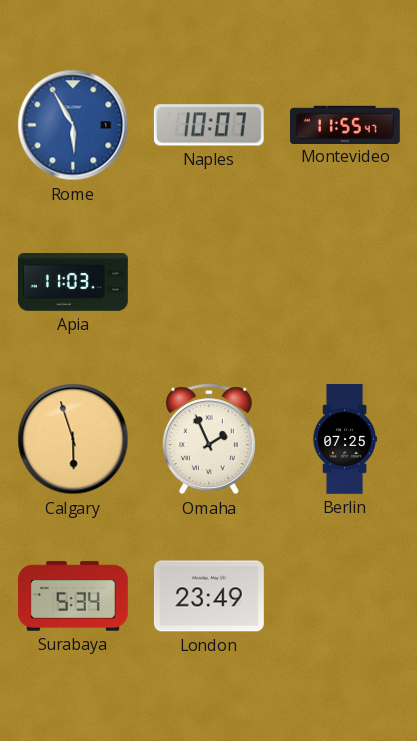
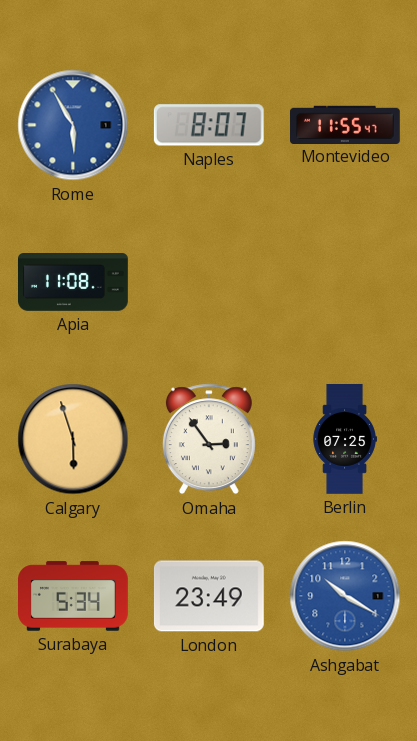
Naples: 10:07 -> 8:07
Apia: 11:03 -> 11:08
Omaha: 1:56 -> 2:54
Ashgabat: none -> 10:20
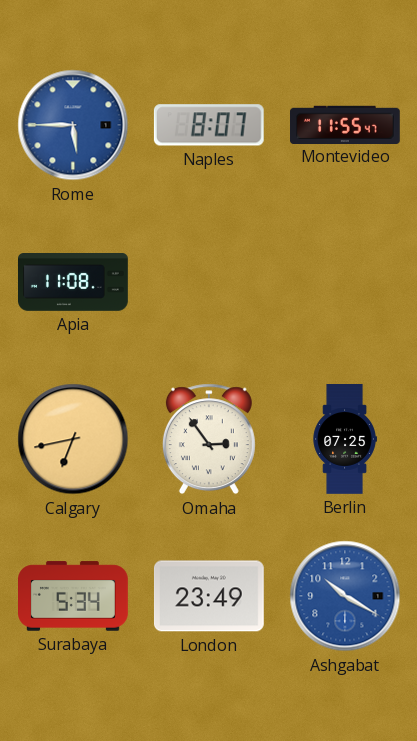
Rome: 5:55 -> 5:45
Calgary: 5:57 -> 6:43
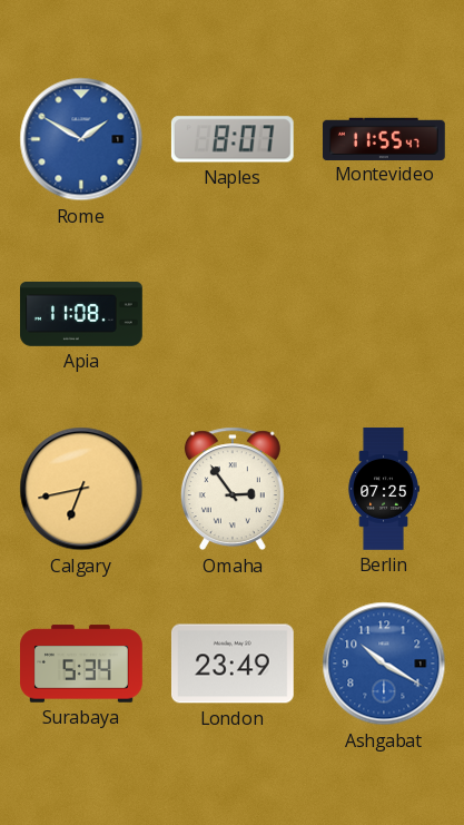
Rome: 5:45 -> 1:50
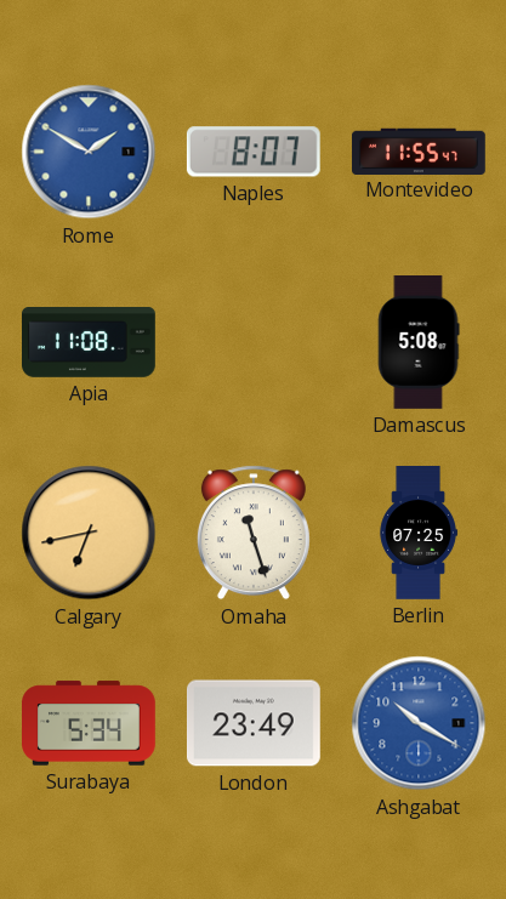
Damascus: none -> 5:08
Omaha: 2:54 -> 11:27
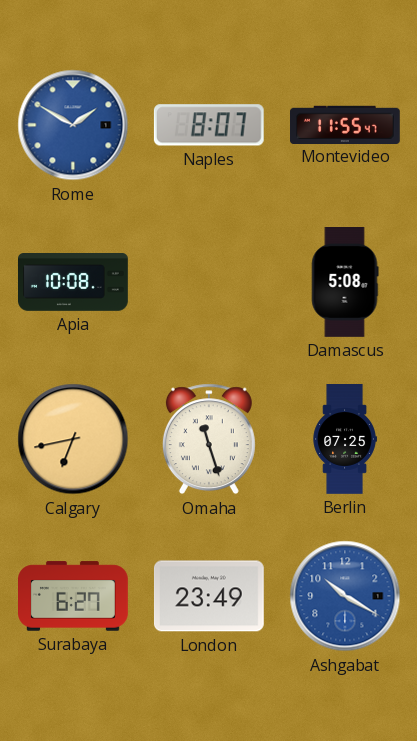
Apia: 11:08 -> 10:08
Surabaya: 5:34 -> 6:27
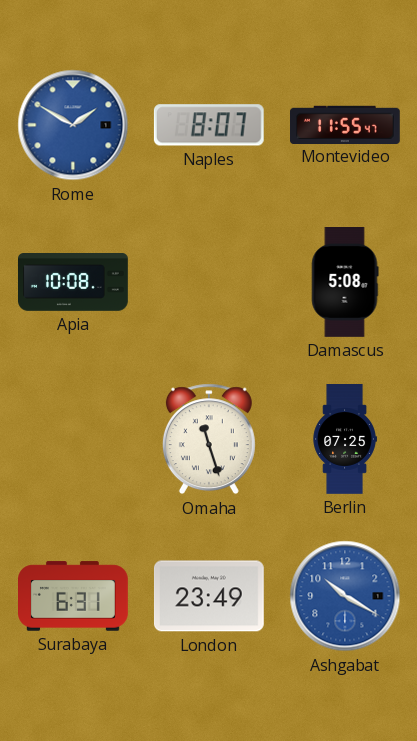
Calgary: 6:43 -> none
Surabaya: 6:27 -> 6:31
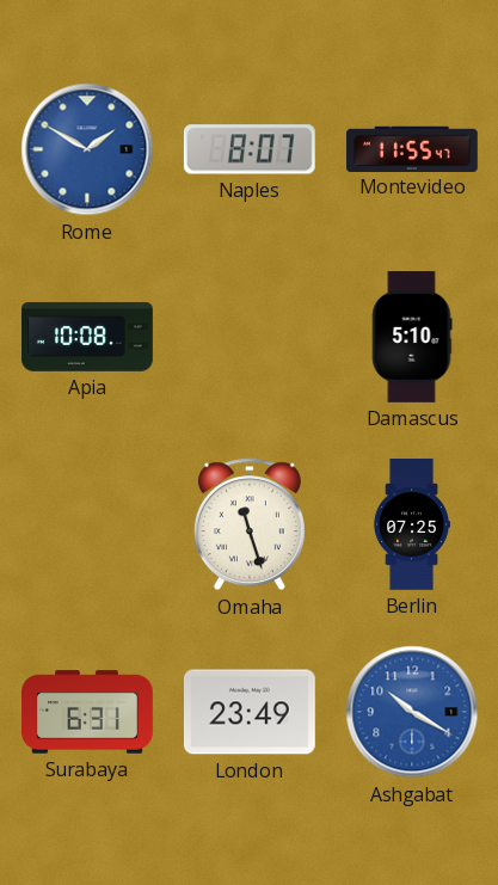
Damascus: 5:08 -> 5:10
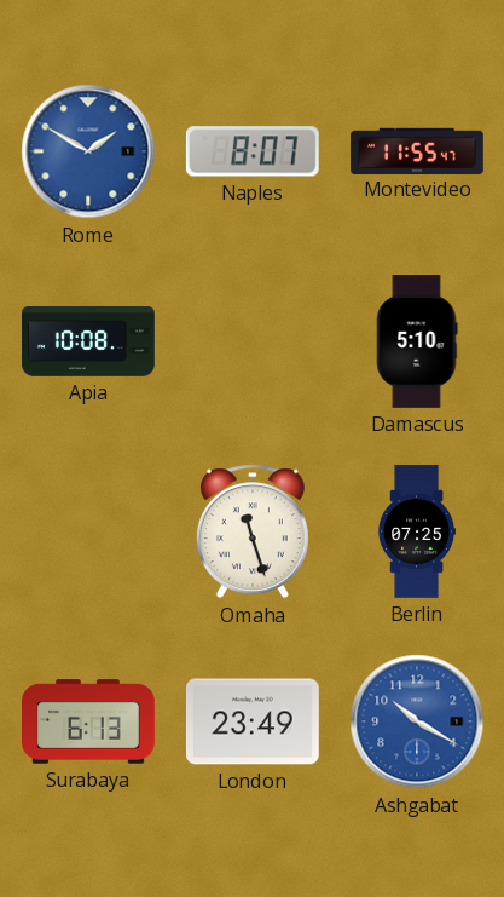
Surabaya: 6:31 -> 6:13
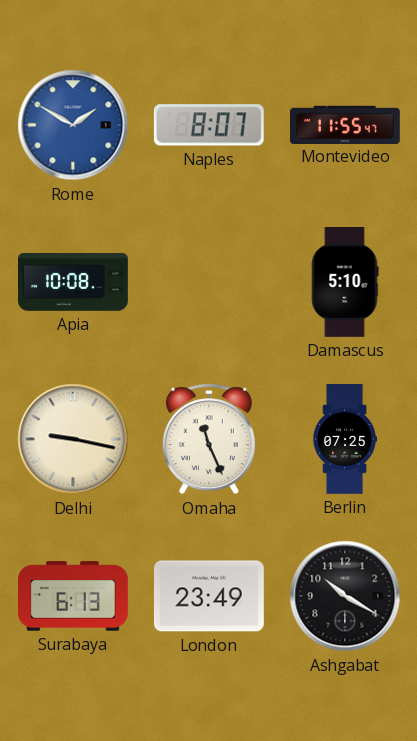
Delhi: none -> 9:17
Omaha: 11:27 -> 11:26
Ashgabat dial: blue -> black
